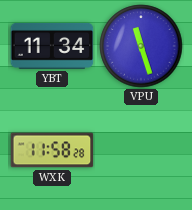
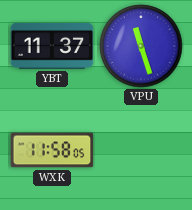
YBT: 11:34 -> 11:37
WXK: 11:58:28 -> 11:58:05
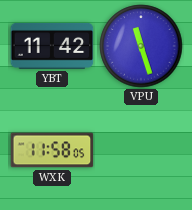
YBT: 11:37 -> 11:42
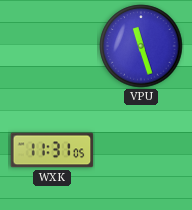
YBT: 11:42 -> none
WXK: 11:58 -> 11:31
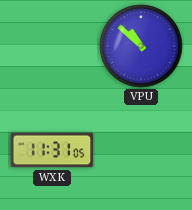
VPU: 11:27 -> 10:52
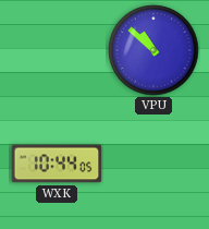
WXK: 11:31 -> 10:44
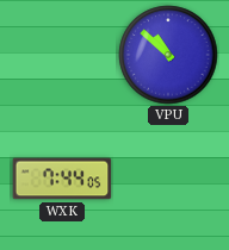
WXK: 10:44 -> 7:44
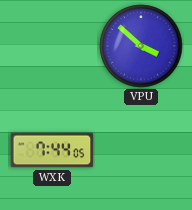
VPU: 10:52 -> 3:52
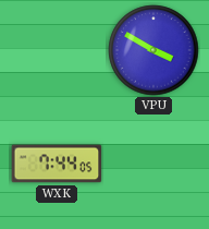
VPU: 3:52 -> 3:50
